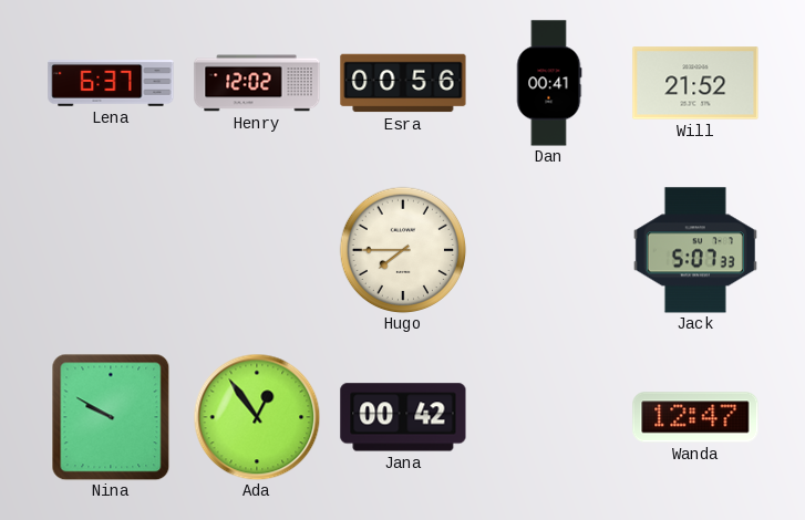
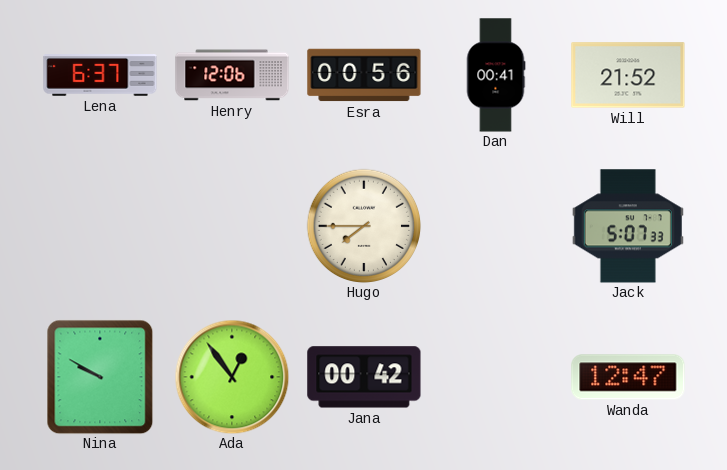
Henry: 12:02 -> 12:06
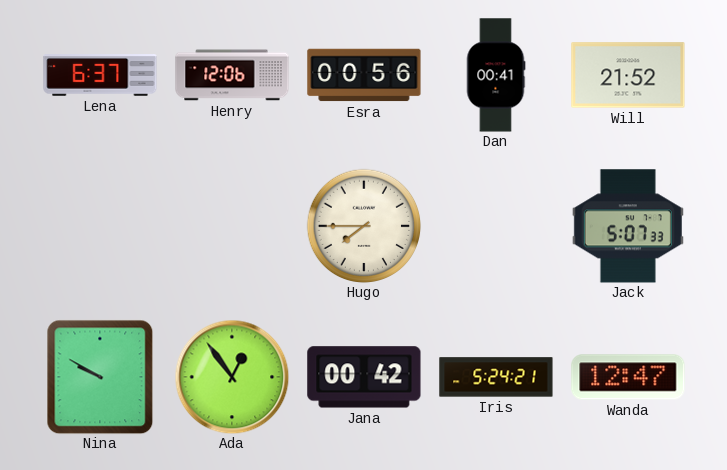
Iris: none -> 5:24
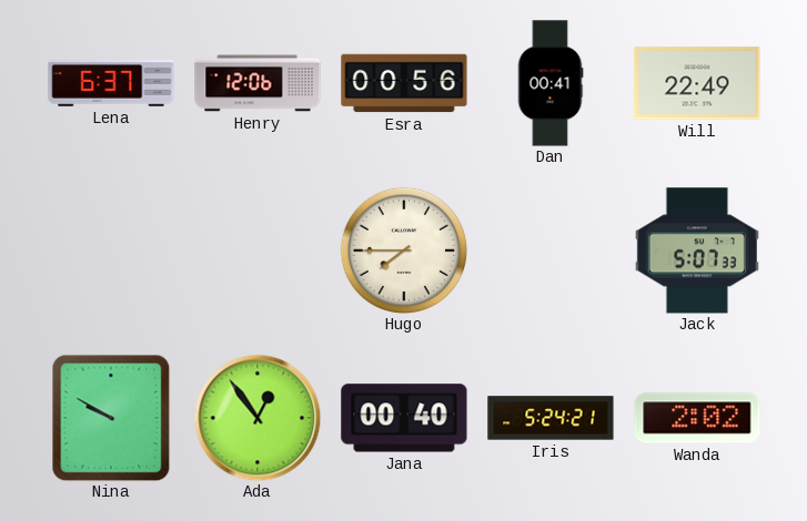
Will: 21:52 -> 22:49
Jana: 00:42 -> 00:40
Wanda: 12:47 -> 2:02
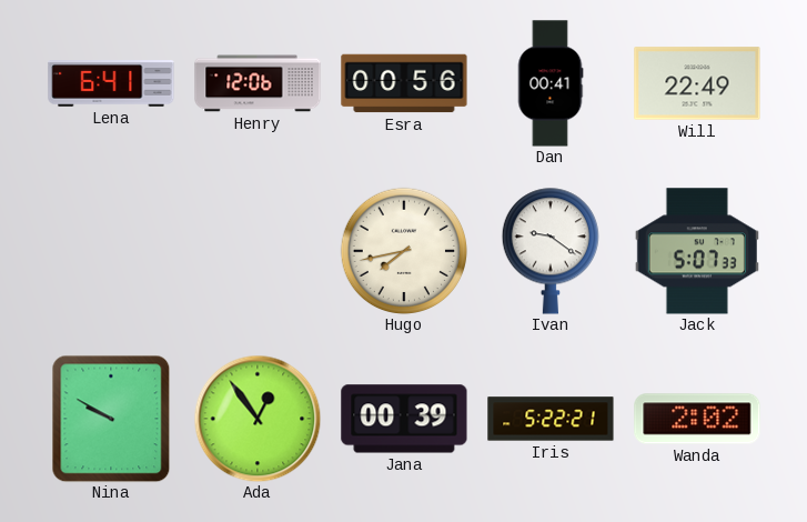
Lena: 6:37 -> 6:41
Hugo: 7:45 -> 7:43
Ivan: none -> 9:21
Jana: 00:40 -> 00:39
Iris: 5:24 -> 5:22
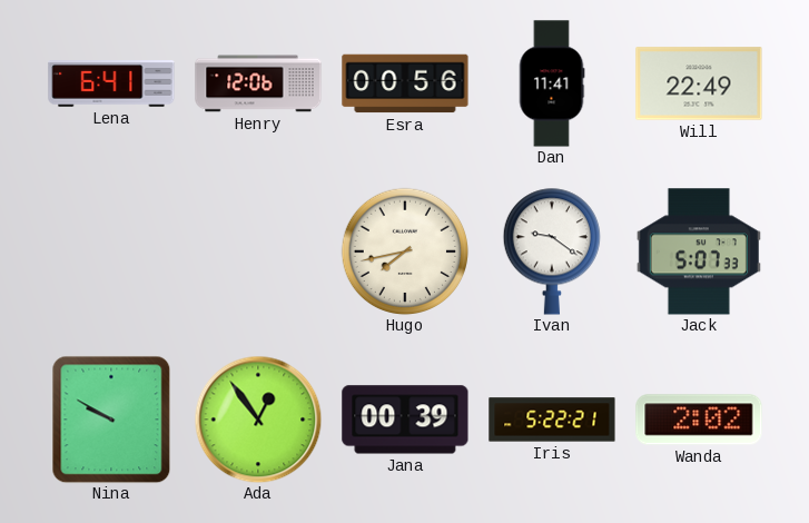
Dan: 00:41 -> 11:41
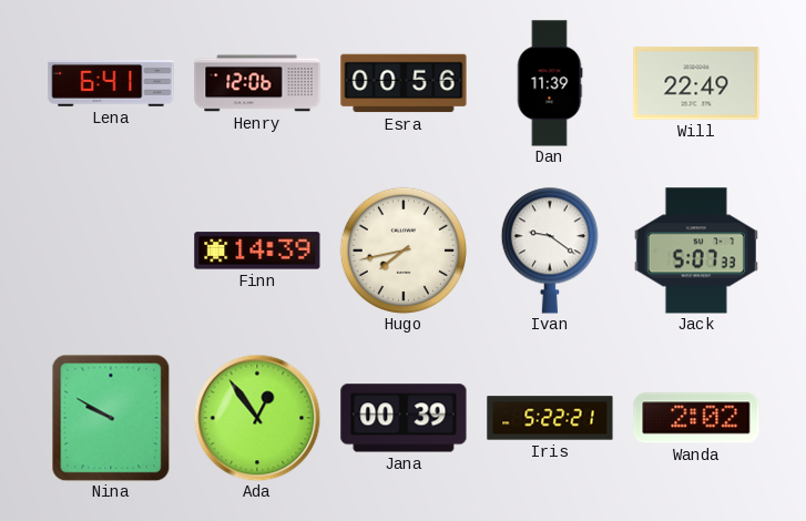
Dan: 11:41 -> 11:39
Finn: none -> 14:39
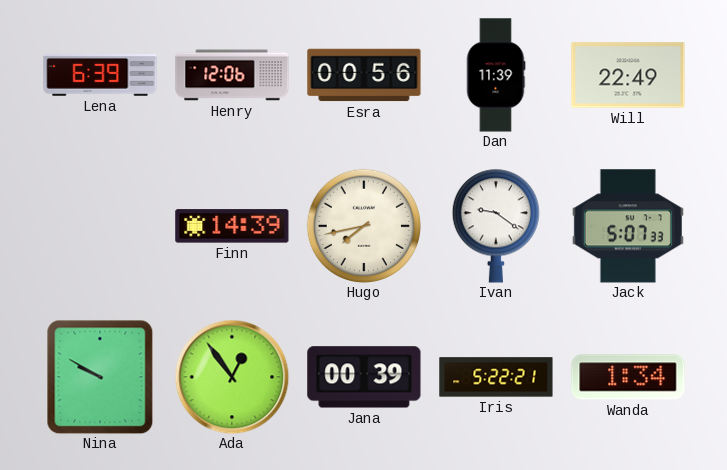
Lena: 6:41 -> 6:39
Wanda: 2:02 -> 1:34
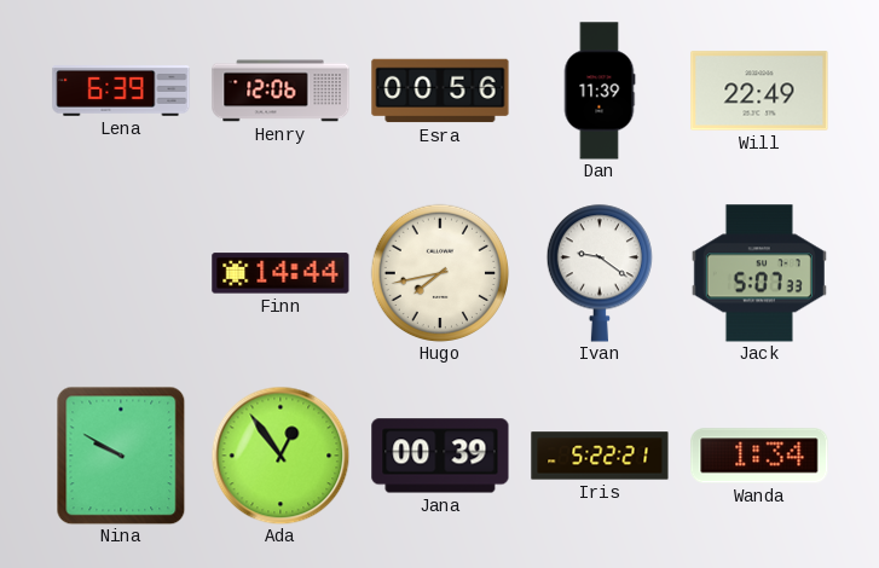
Finn: 14:39 -> 14:44
